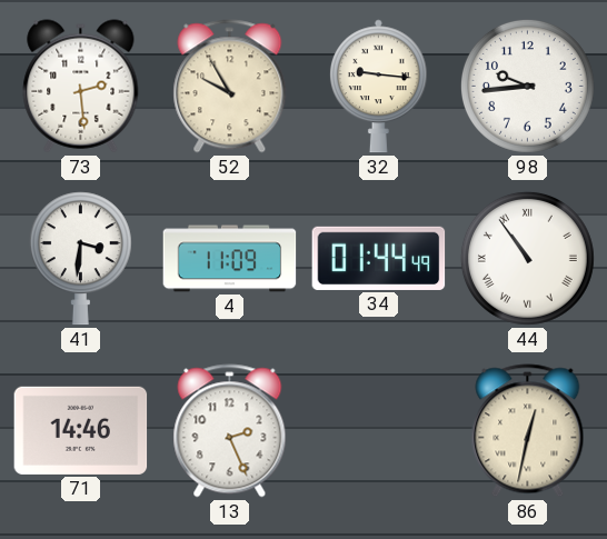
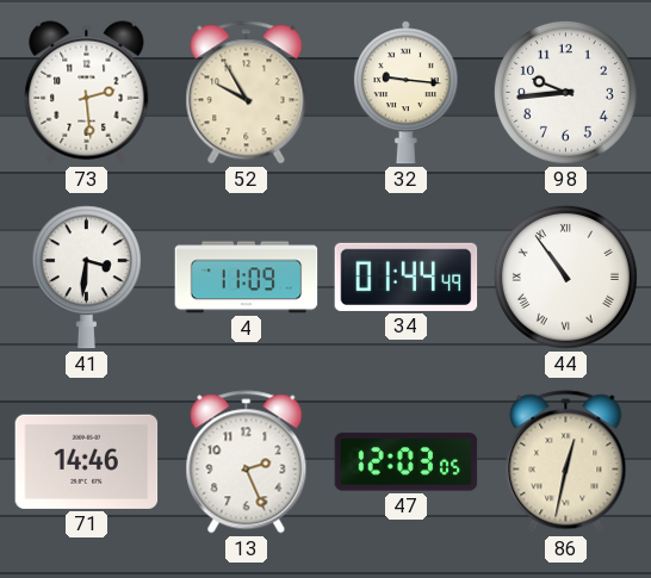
47: none -> 12:03
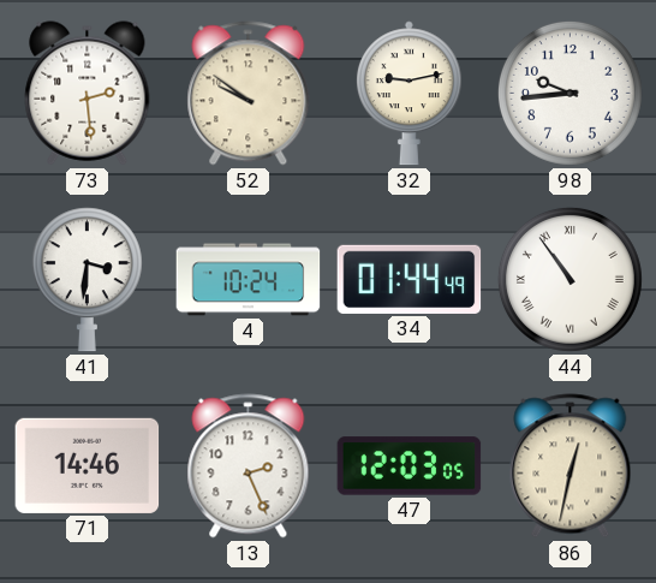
52: 9:55 -> 9:51
32: 9:16 -> 9:13
4: 11:09 -> 10:24
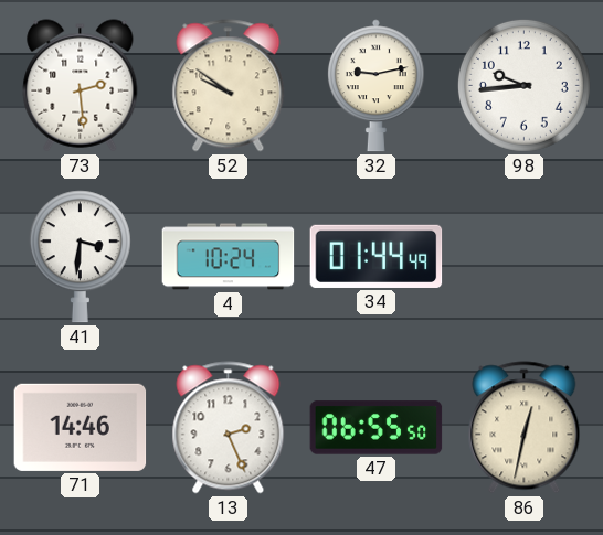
44: 10:54 -> none
47: 12:03 -> 06:55
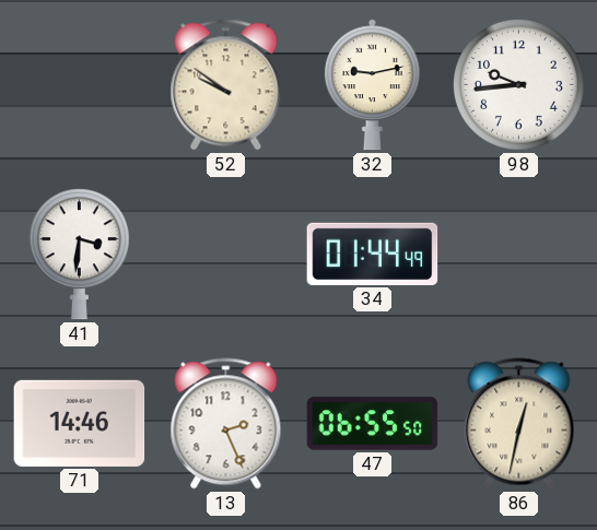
73: 2:29 -> none
4: 10:24 -> none
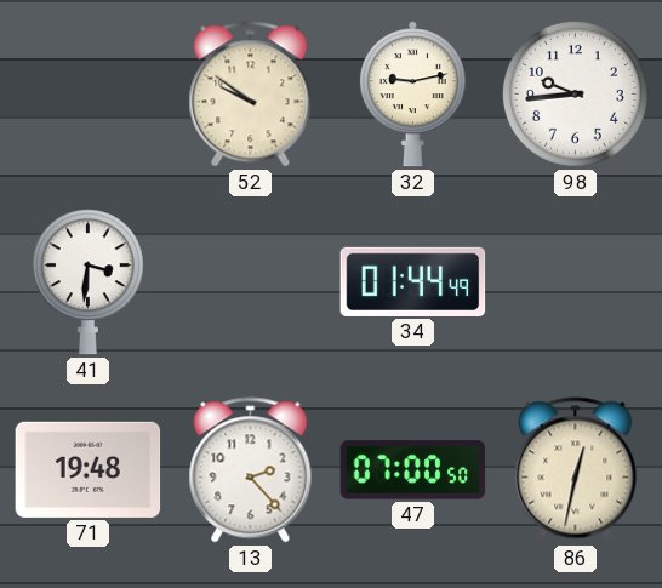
71: 14:46 -> 19:48
13: 2:26 -> 2:23
47: 06:55 -> 07:00
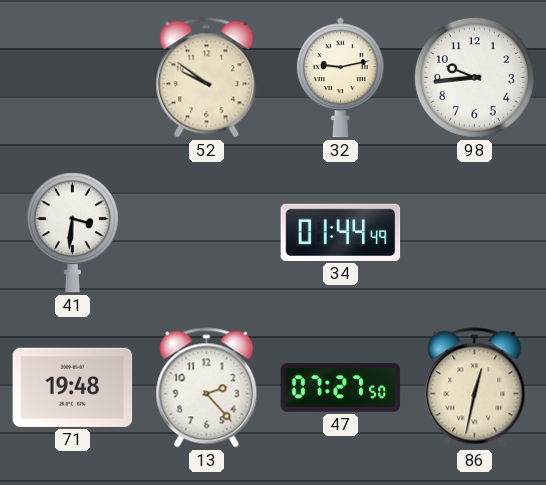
47: 07:00 -> 07:27
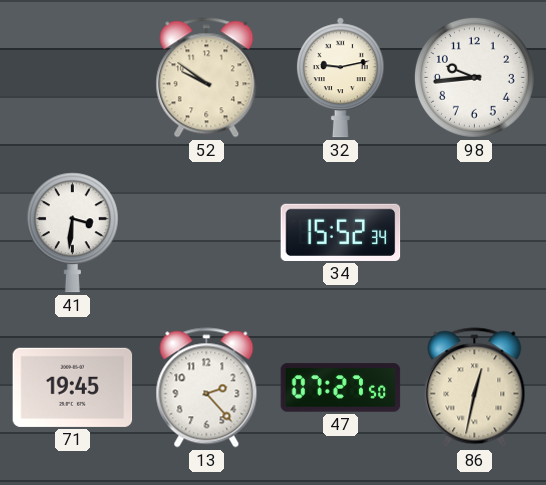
34: 01:44 -> 15:52
71: 19:48 -> 19:45
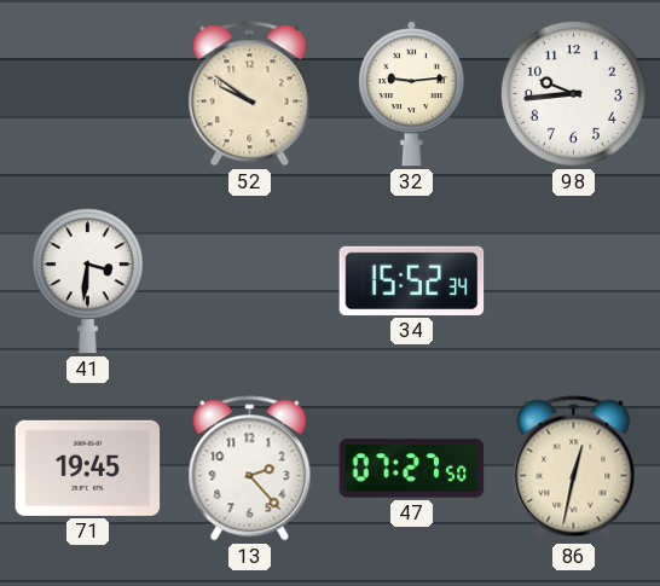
32: 9:13 -> 9:14
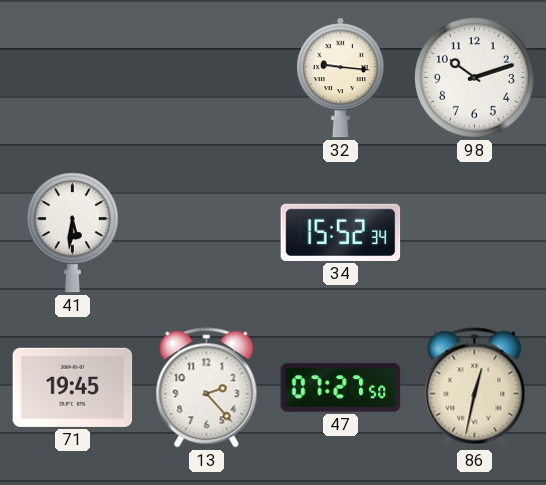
52: 9:51 -> none
32: 9:14 -> 9:16
98: 9:44 -> 10:12
41: 3:31 -> 5:31
